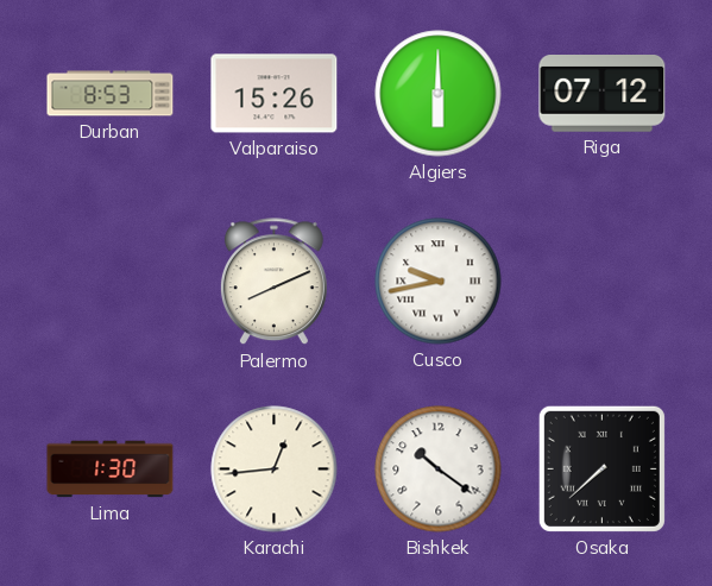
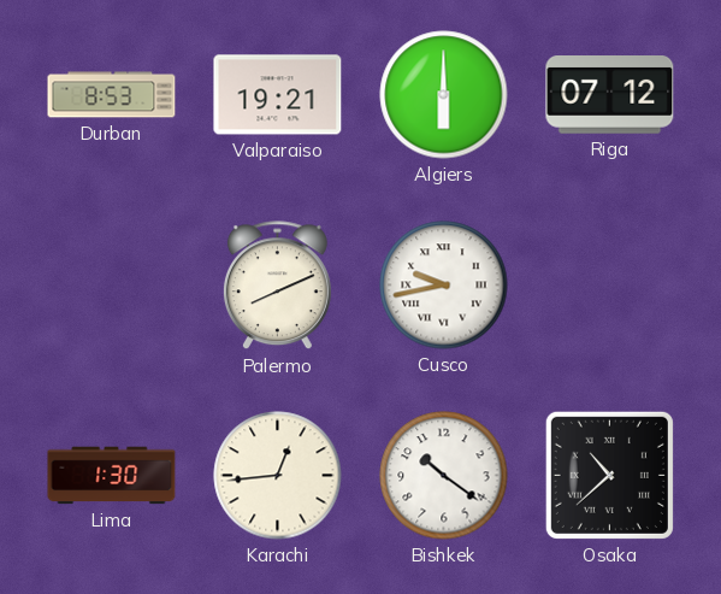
Valparaiso: 15:26 -> 19:21
Osaka: 7:38 -> 10:38
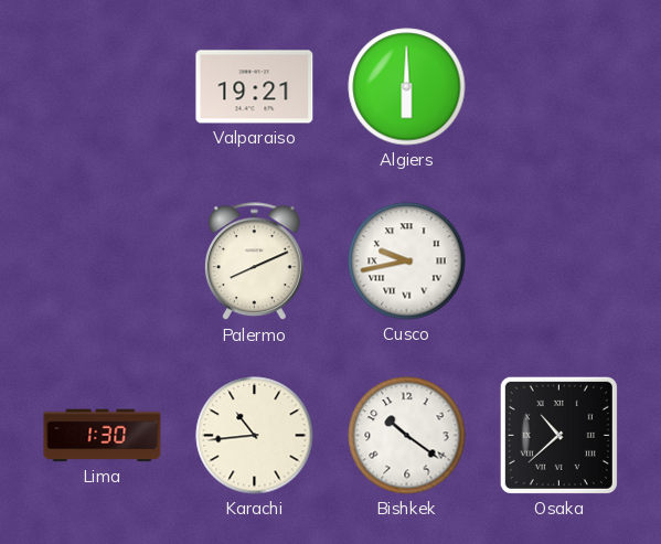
Durban: 8:53 -> none
Riga: 07:12 -> none
Karachi: 12:44 -> 10:44
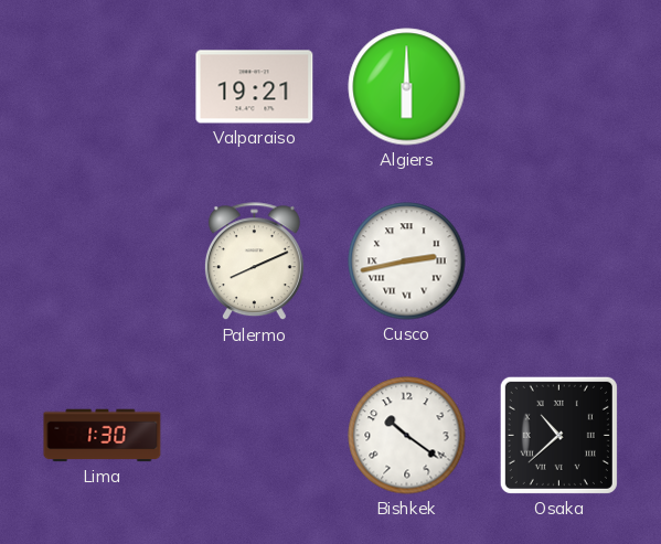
Cusco: 9:43 -> 2:43
Karachi: 10:44 -> none
